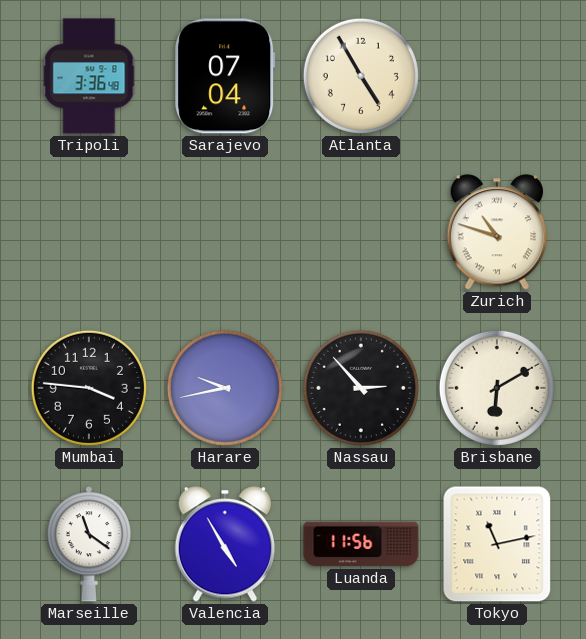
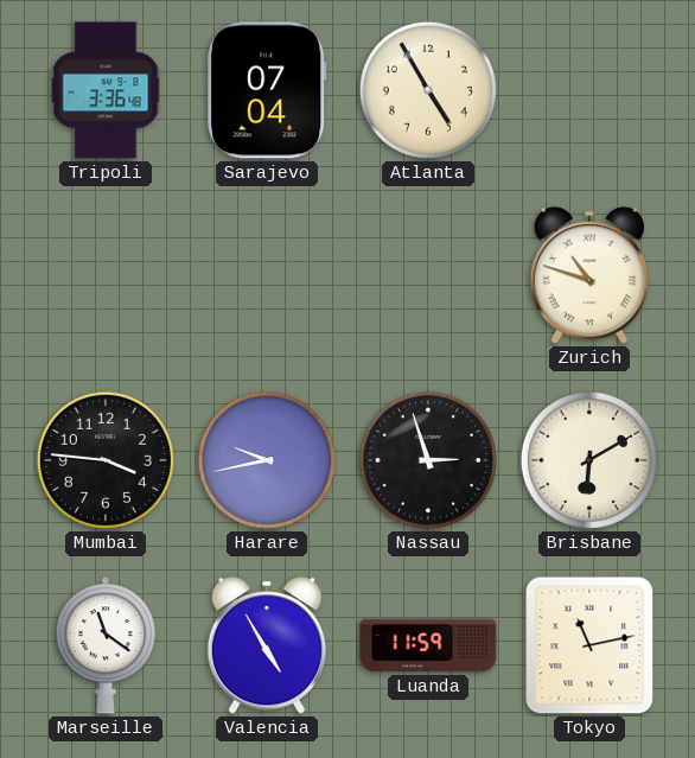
Nassau: 2:53 -> 2:57
Luanda: 11:56 -> 11:59
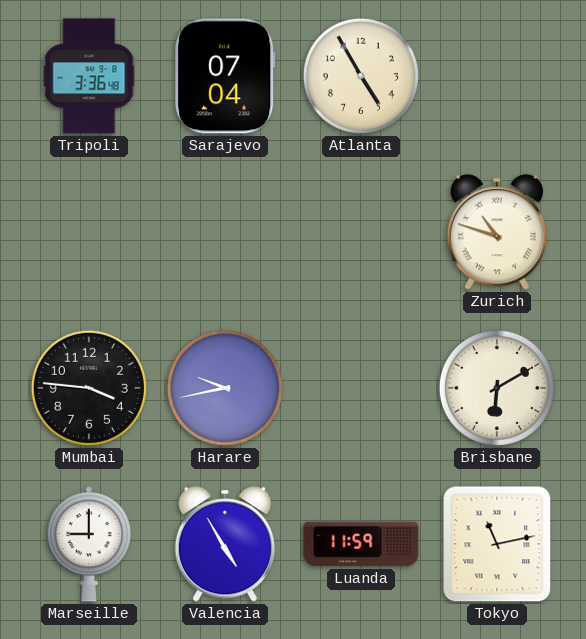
Nassau: 2:57 -> none
Marseille: 11:21 -> 9:00
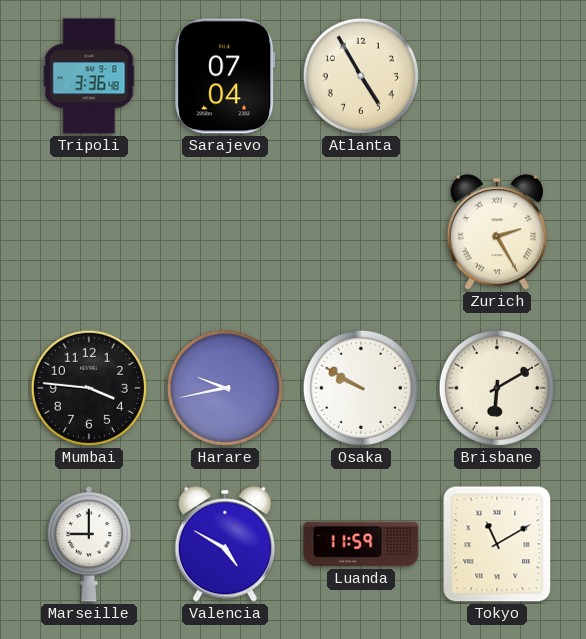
Zurich: 10:48 -> 2:25
Osaka: none -> 9:50
Valencia: 4:55 -> 4:50
Tokyo: 11:13 -> 11:10
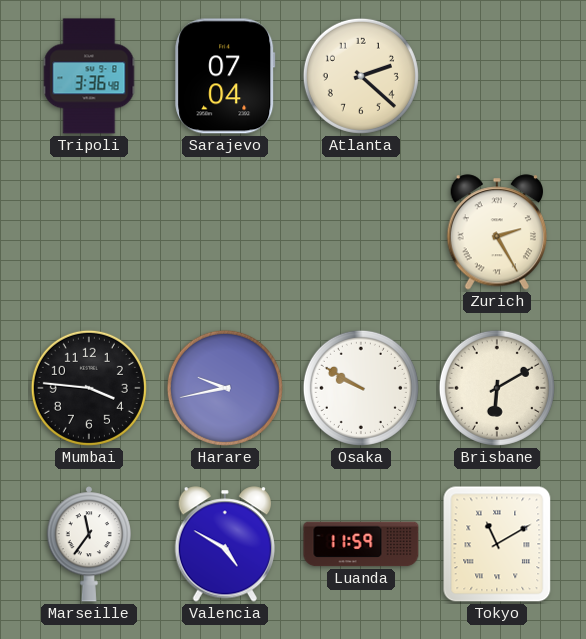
Atlanta: 4:55 -> 2:22
Marseille: 9:00 -> 11:36
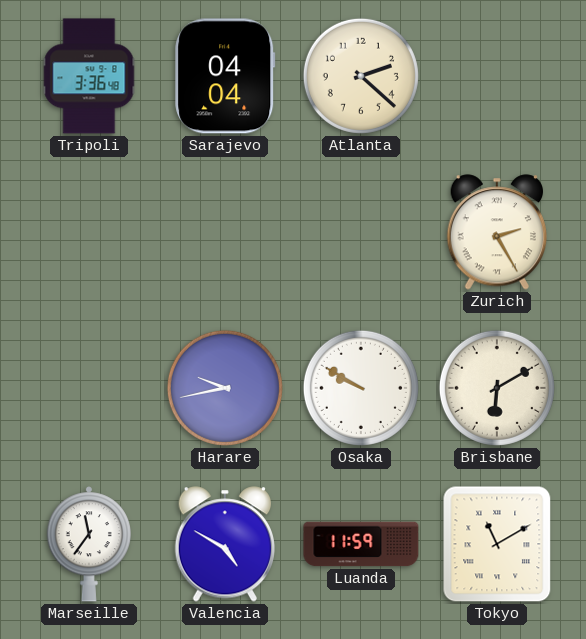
Sarajevo: 07:04 -> 04:04
Mumbai: 3:46 -> none
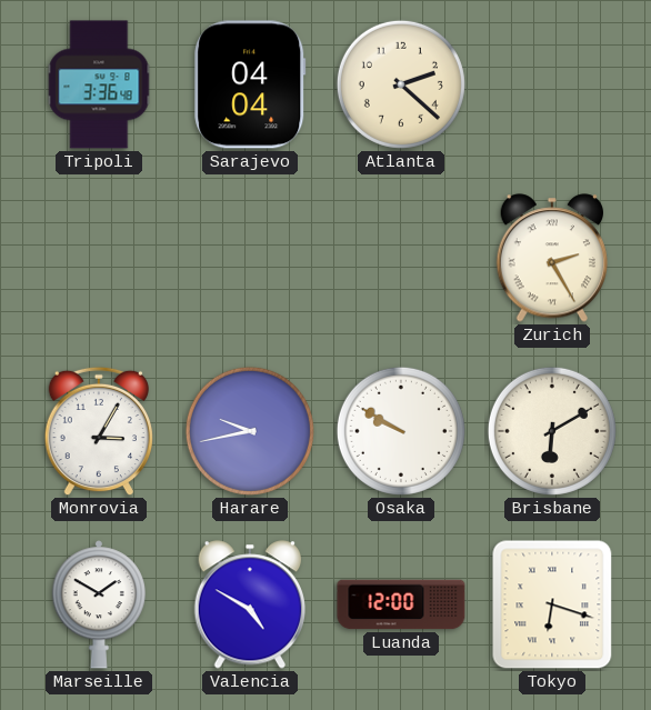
Monrovia: none -> 3:05
Marseille: 11:36 -> 1:50
Luanda: 11:59 -> 12:00
Tokyo: 11:10 -> 6:18
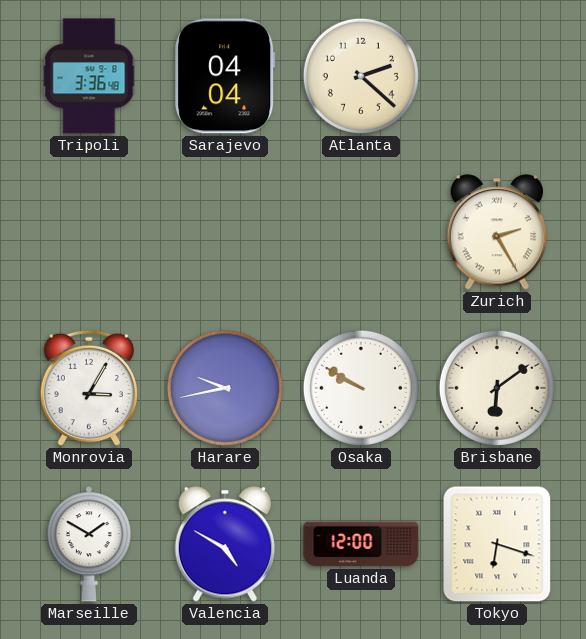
Brisbane: 6:10 -> 6:09
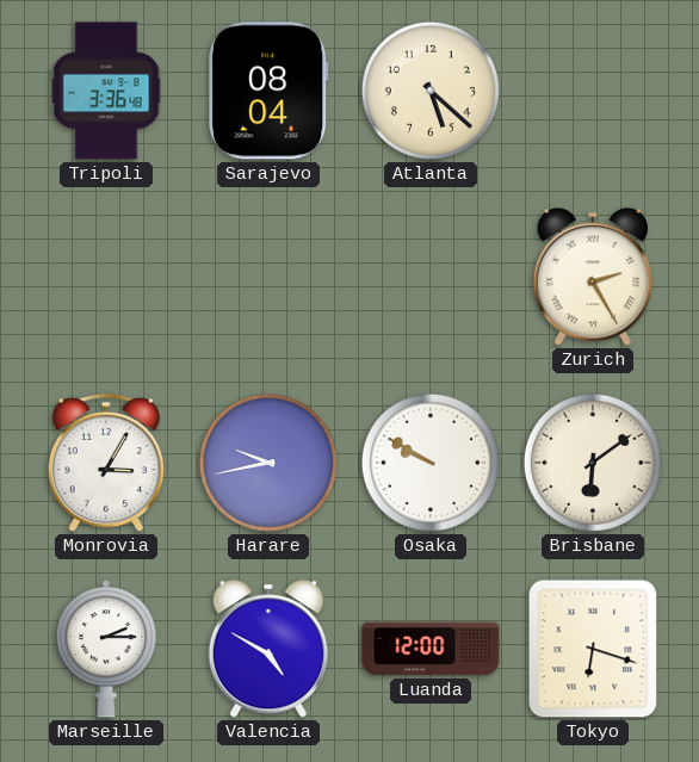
Sarajevo: 04:04 -> 08:04
Atlanta: 2:22 -> 5:22
Marseille: 1:50 -> 2:15
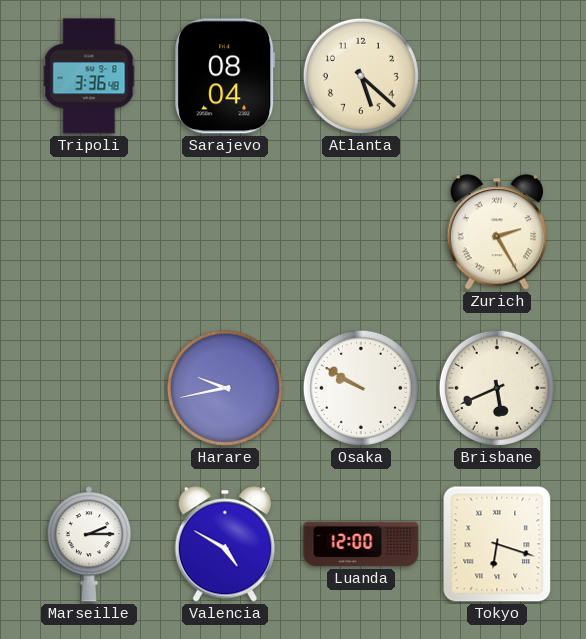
Monrovia: 3:05 -> none
Brisbane: 6:09 -> 5:41
